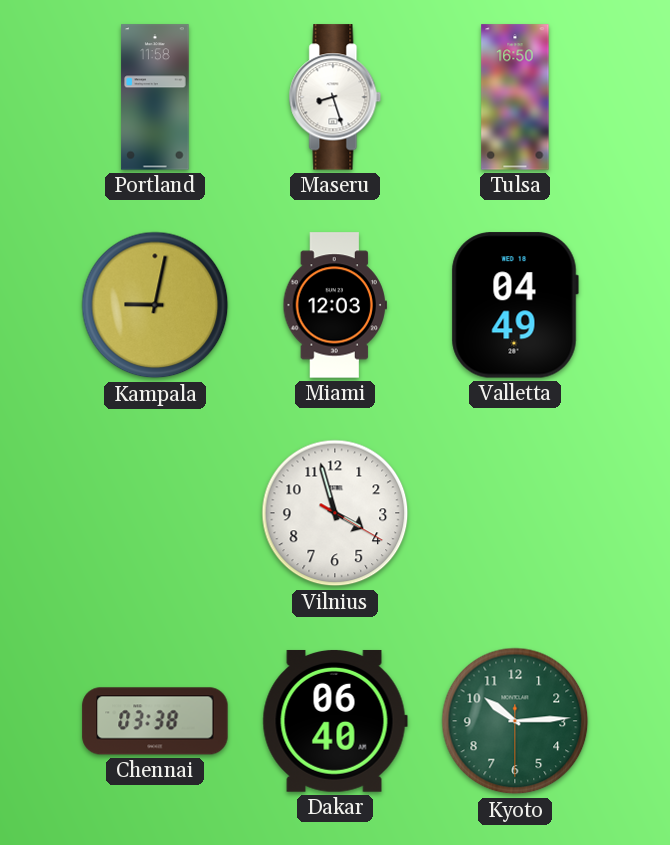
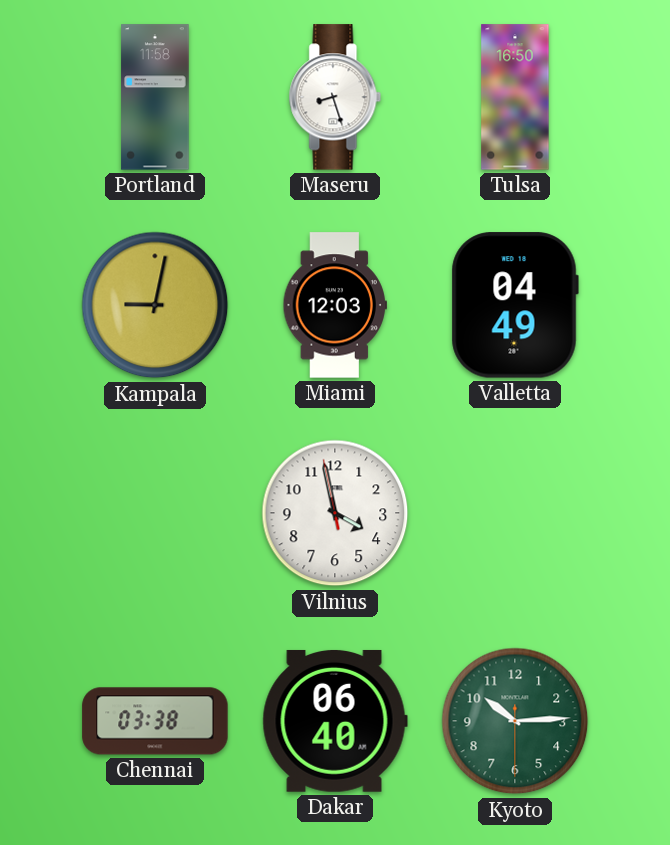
Vilnius: 3:57:20 -> 3:57:58
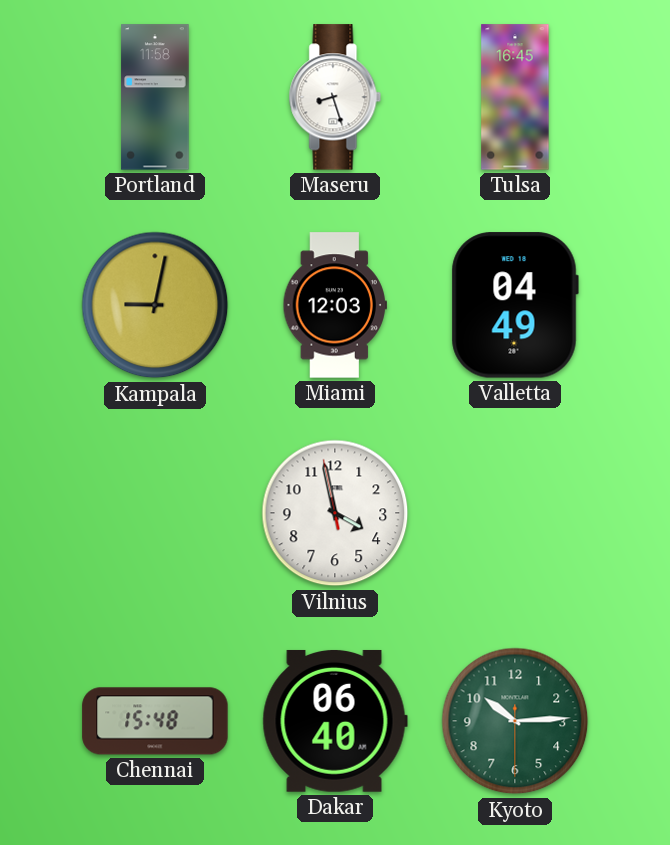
Tulsa: 16:50 -> 16:45
Chennai: 03:38 -> 15:48
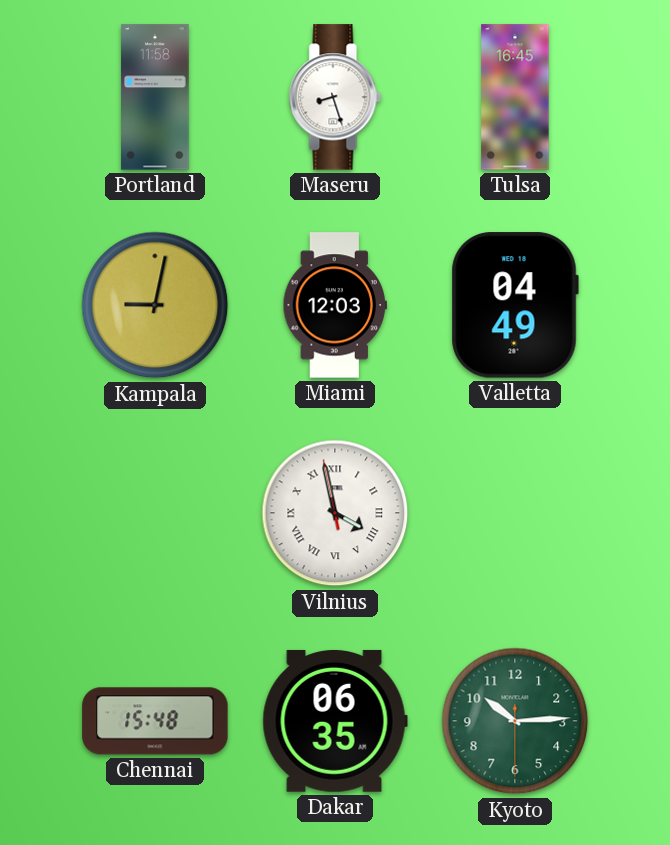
Vilnius numerals: Arabic -> Roman
Dakar: 06:40 -> 06:35
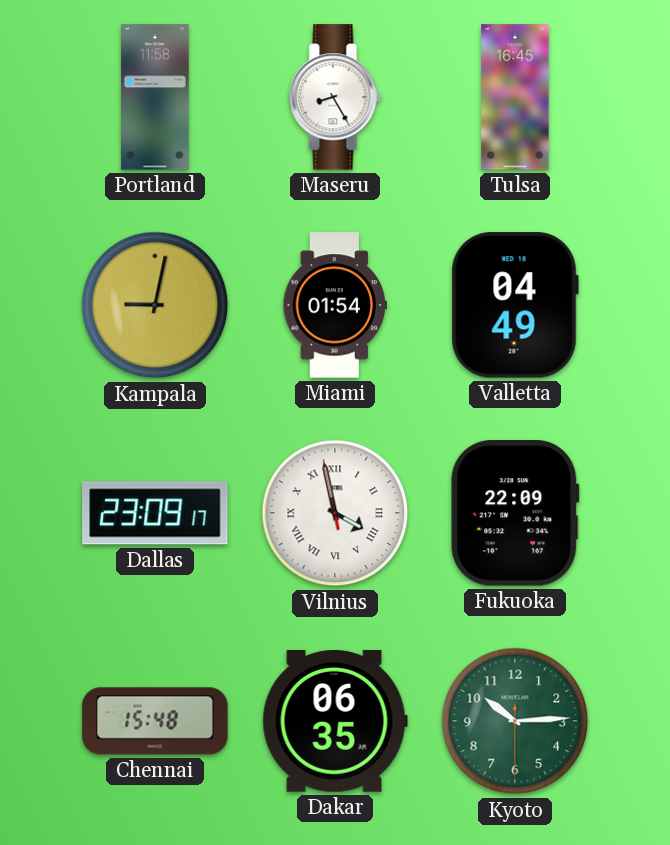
Maseru: 8:27 -> 8:25
Miami: 12:03 -> 01:54
Dallas: none -> 23:09
Fukuoka: none -> 22:09
